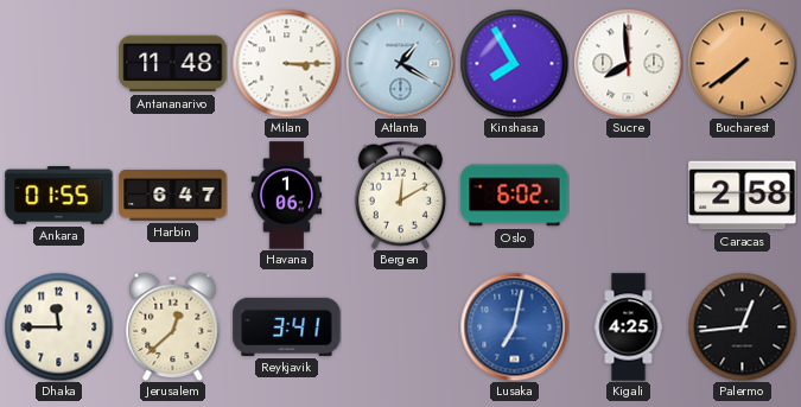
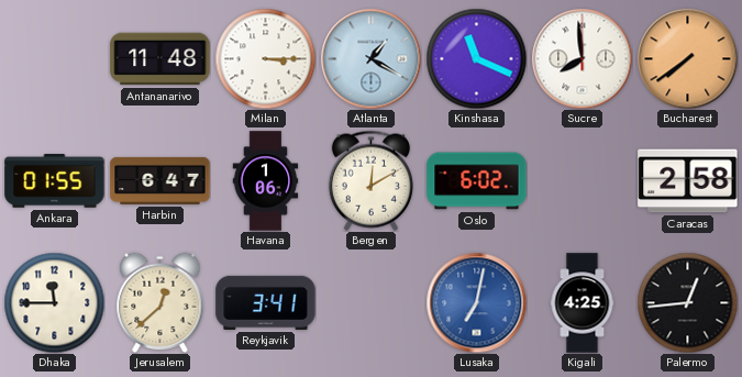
Kinshasa: 7:55 -> 11:19
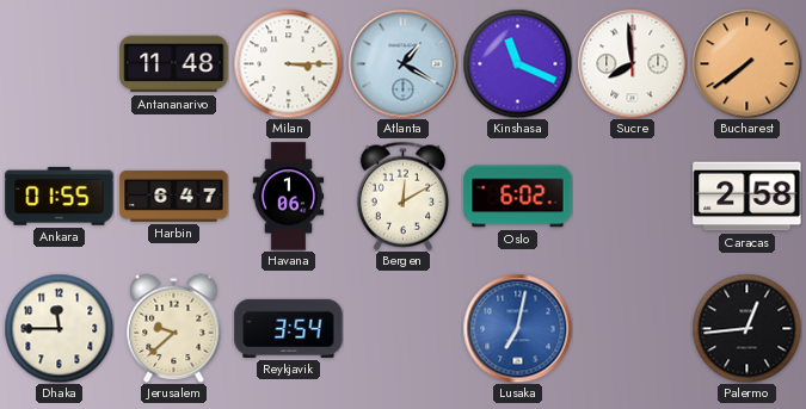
Jerusalem: 12:38 -> 9:38
Reykjavik: 3:41 -> 3:54
Kigali: 4:25 -> none
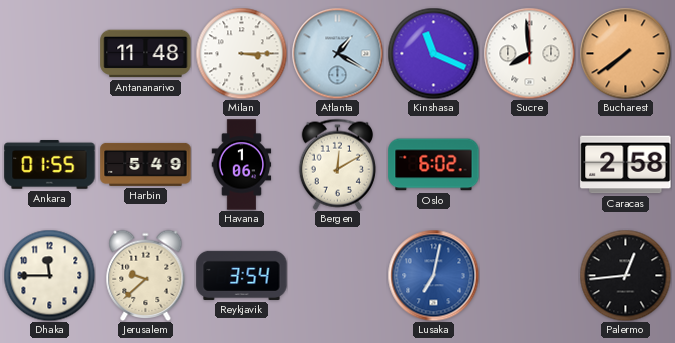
Harbin: 6:47 -> 5:49
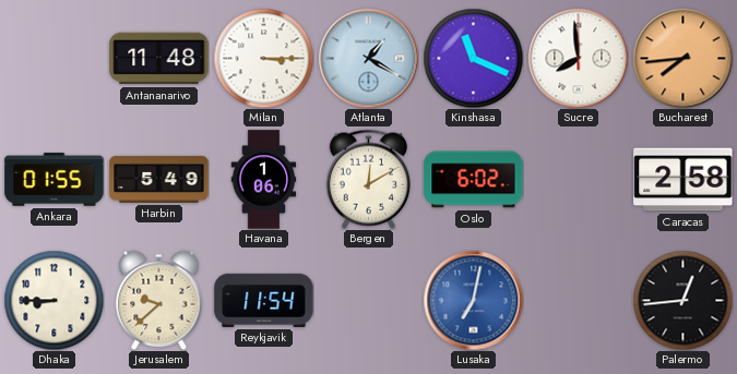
Bucharest: 7:39 -> 7:44
Dhaka: 11:45 -> 8:45
Reykjavik: 3:54 -> 11:54
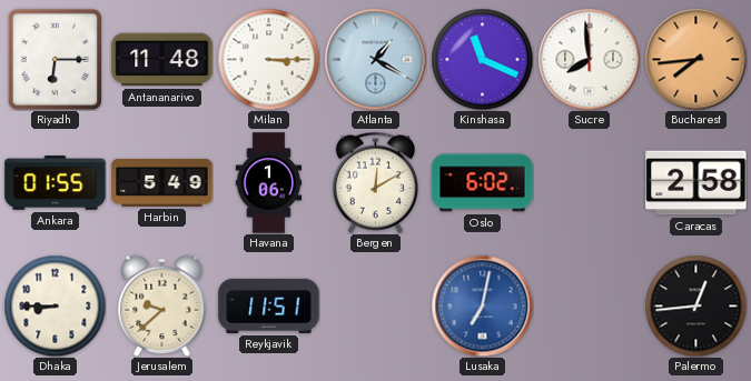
Riyadh: none -> 6:15
Reykjavik: 11:54 -> 11:51
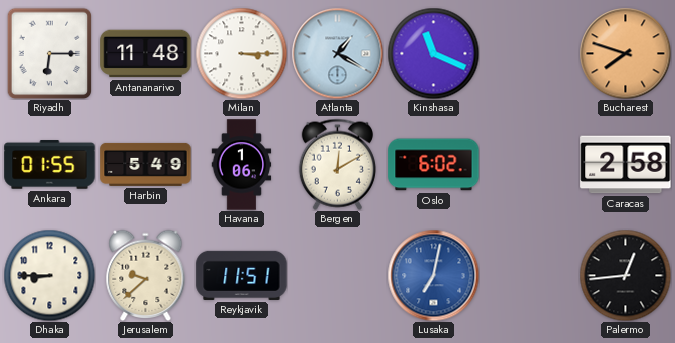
Sucre: 7:59 -> none
Bucharest: 7:44 -> 7:48
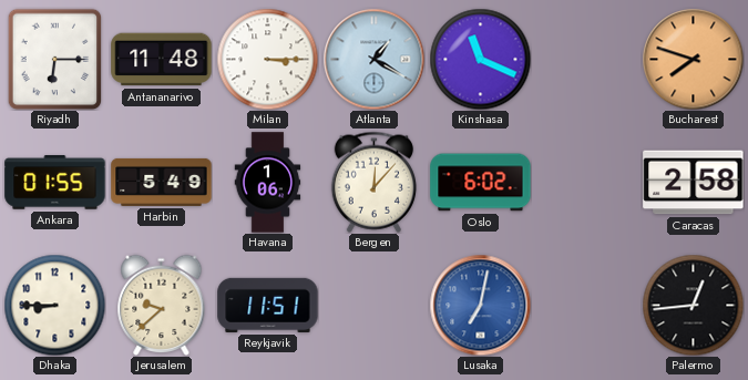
Bergen: 12:10 -> 12:07
